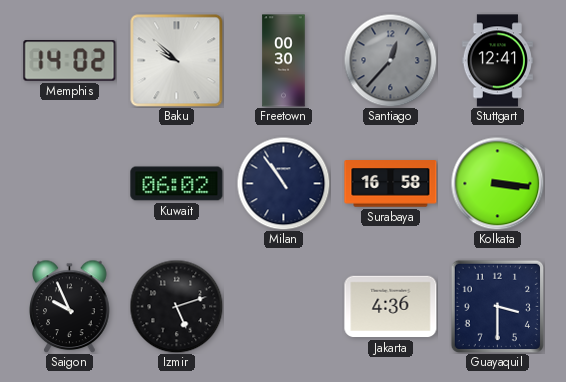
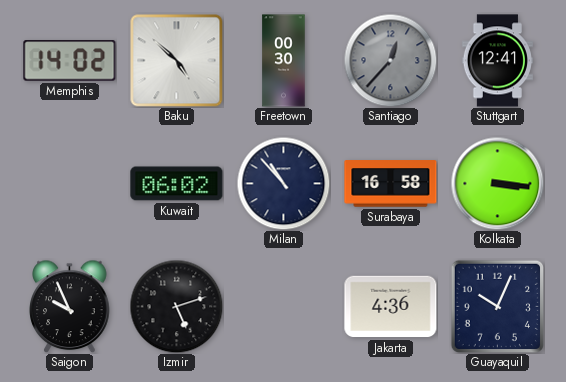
Baku: 9:52 -> 4:52
Milan: 10:54 -> 10:53
Guayaquil: 3:30 -> 10:04
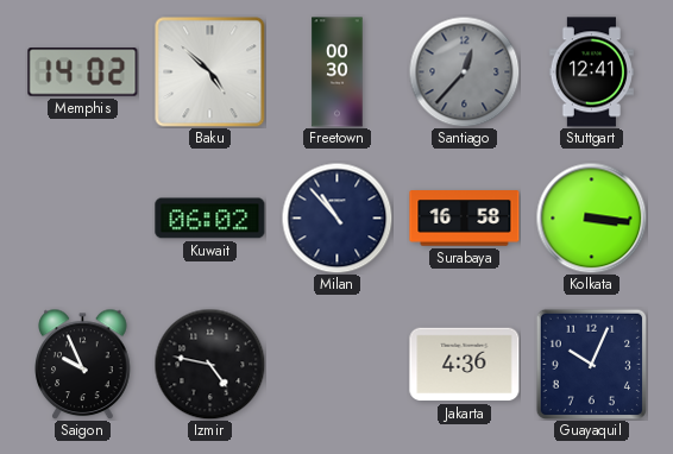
Izmir: 5:12 -> 4:47
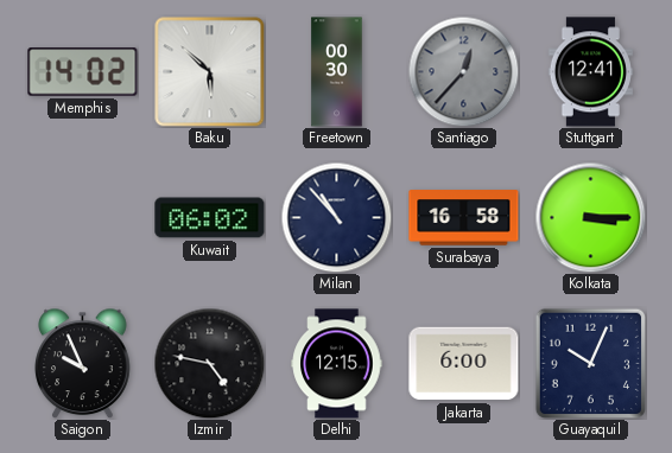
Baku: 4:52 -> 5:52
Kolkata: 3:16 -> 3:15
Delhi: none -> 12:15
Jakarta: 4:36 -> 6:00
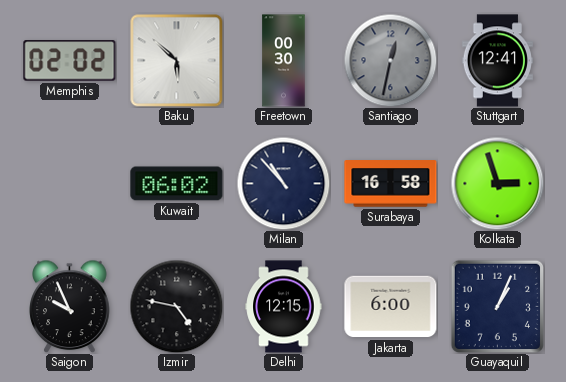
Memphis: 14:02 -> 02:02
Santiago: 12:37 -> 12:32
Kolkata: 3:15 -> 2:57
Guayaquil: 10:04 -> 1:04
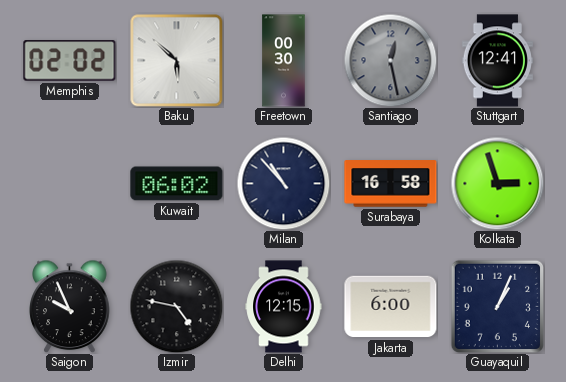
Santiago: 12:32 -> 12:28
